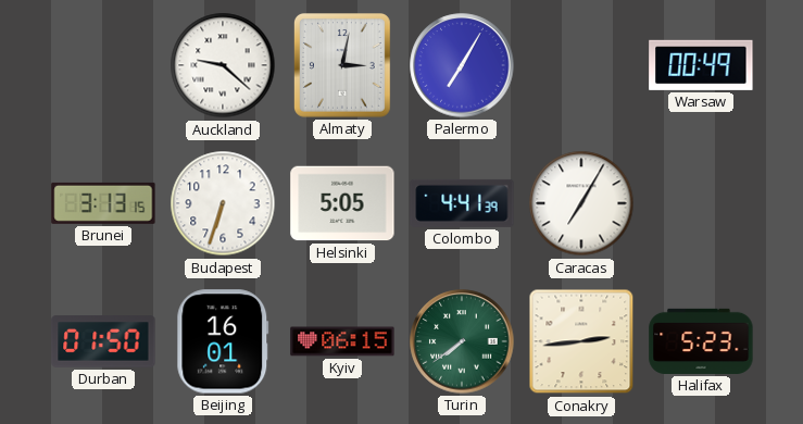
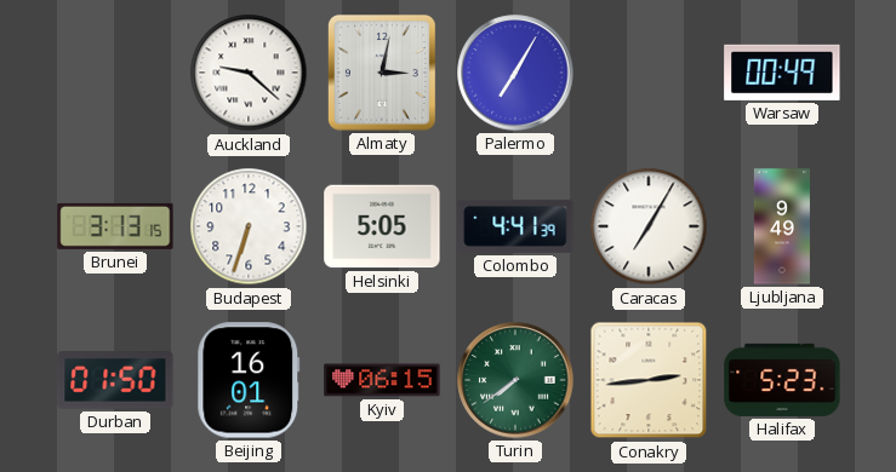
Ljubljana: none -> 9:49
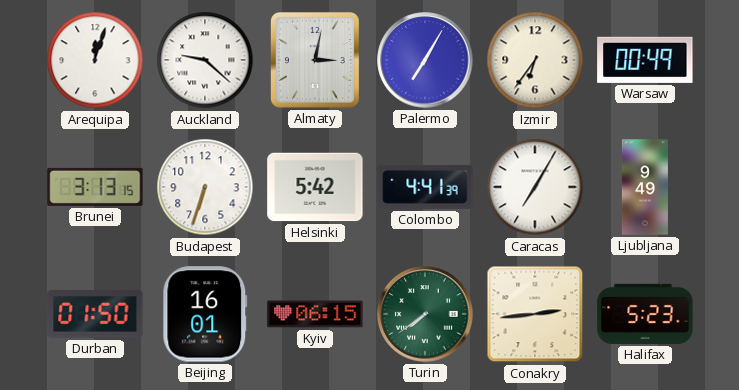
Arequipa: none -> 12:03
Izmir: none -> 6:36
Helsinki: 5:05 -> 5:42
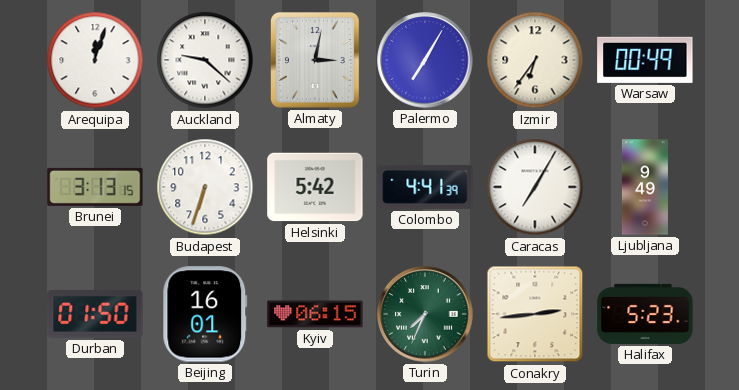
Turin: 7:39 -> 7:34
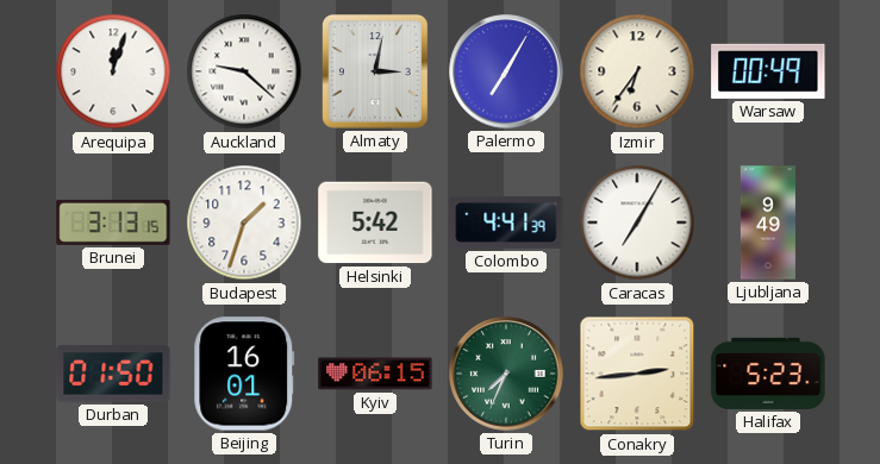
Budapest: 6:33 -> 1:33
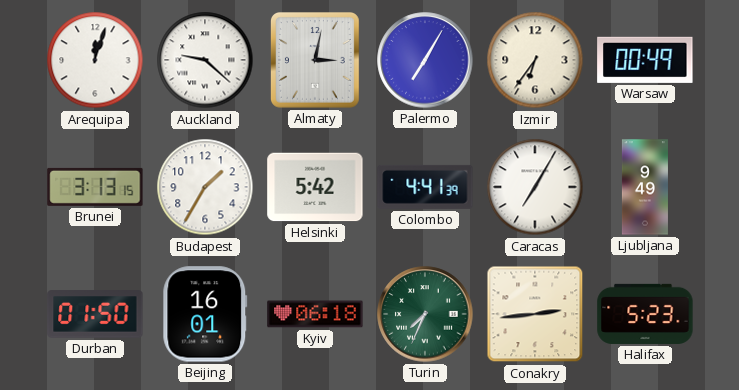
Budapest: 1:33 -> 1:35
Kyiv: 06:15 -> 06:18
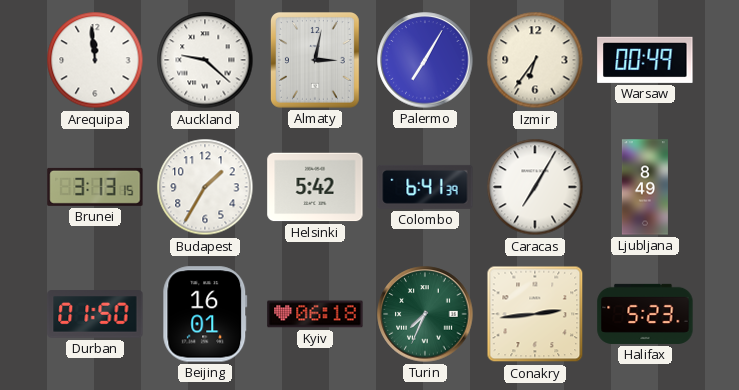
Arequipa: 12:03 -> 11:59
Colombo: 4:41 -> 6:41
Ljubljana: 9:49 -> 8:49
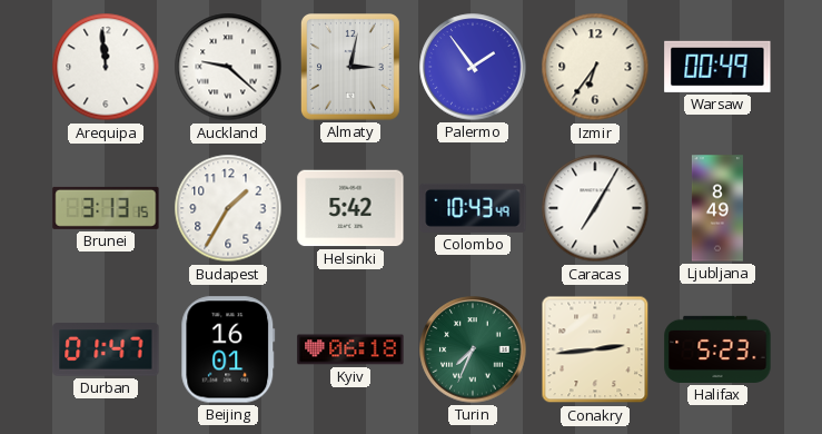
Palermo: 7:05 -> 1:54
Colombo: 6:41 -> 10:43
Durban: 01:50 -> 01:47
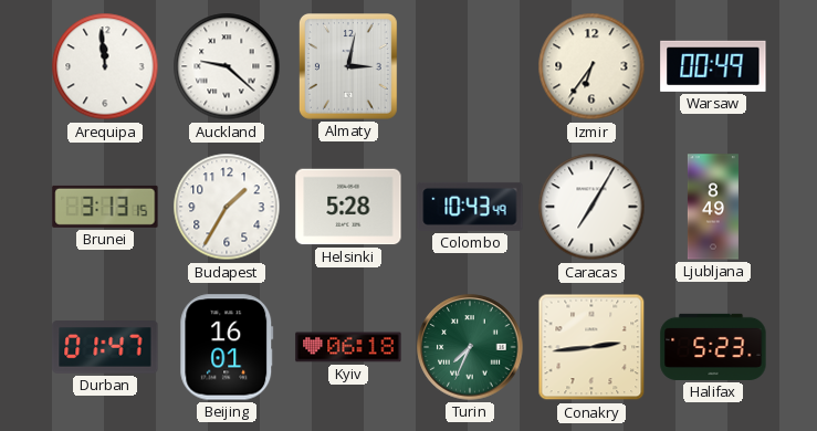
Palermo: 1:54 -> none
Helsinki: 5:42 -> 5:28
